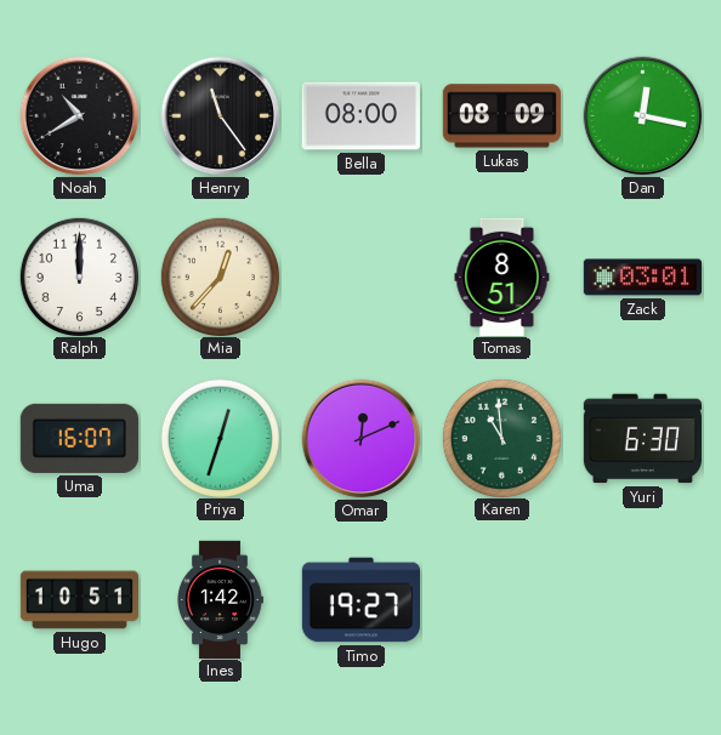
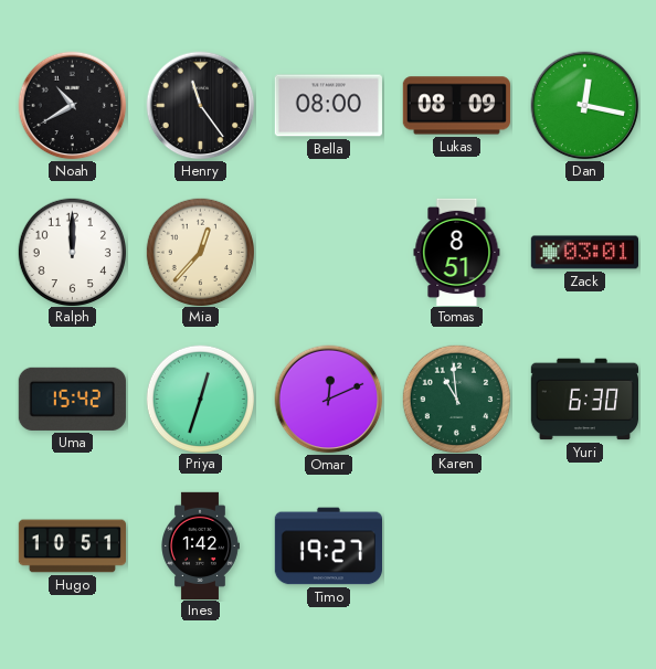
Uma: 16:07 -> 15:42
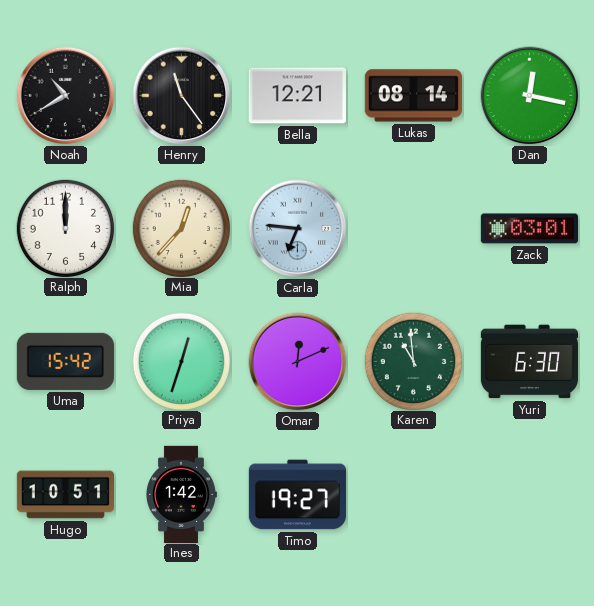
Bella: 08:00 -> 12:21
Lukas: 08:09 -> 08:14
Carla: none -> 6:46
Tomas: 8:51 -> none
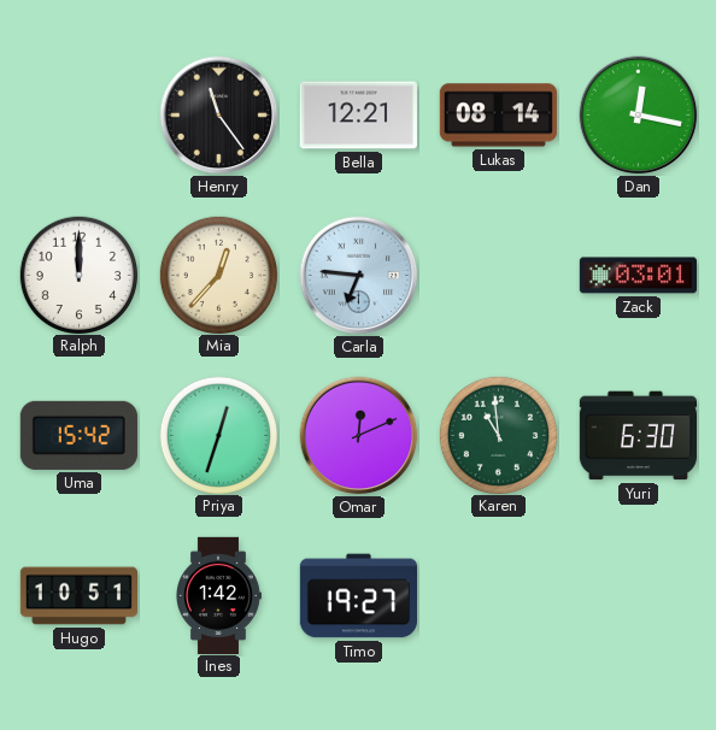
Noah: 10:40 -> none
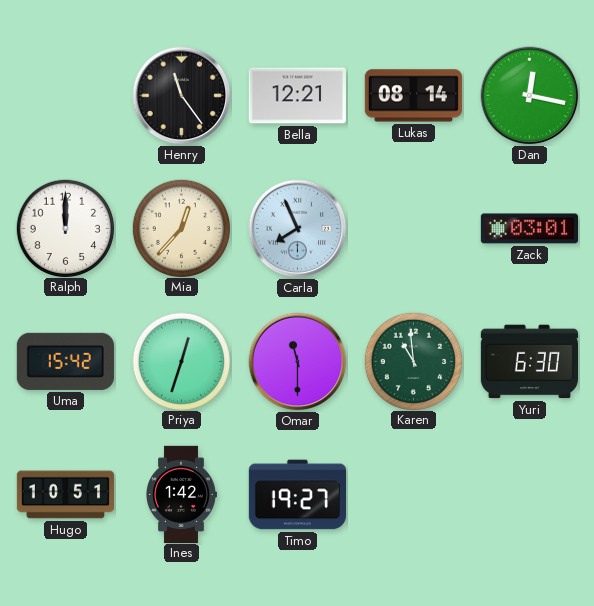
Carla: 6:46 -> 7:56
Omar: 12:11 -> 11:30
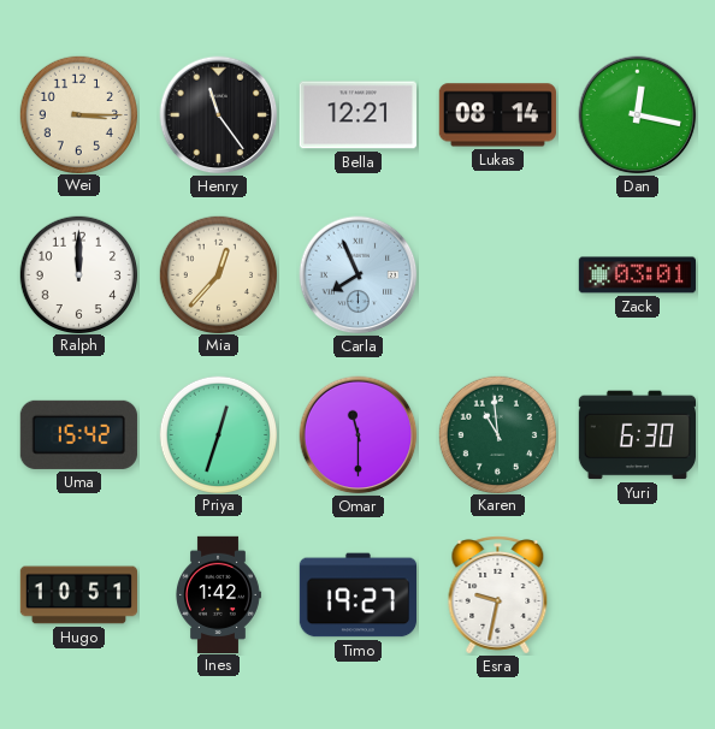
Wei: none -> 3:15
Esra: none -> 9:32
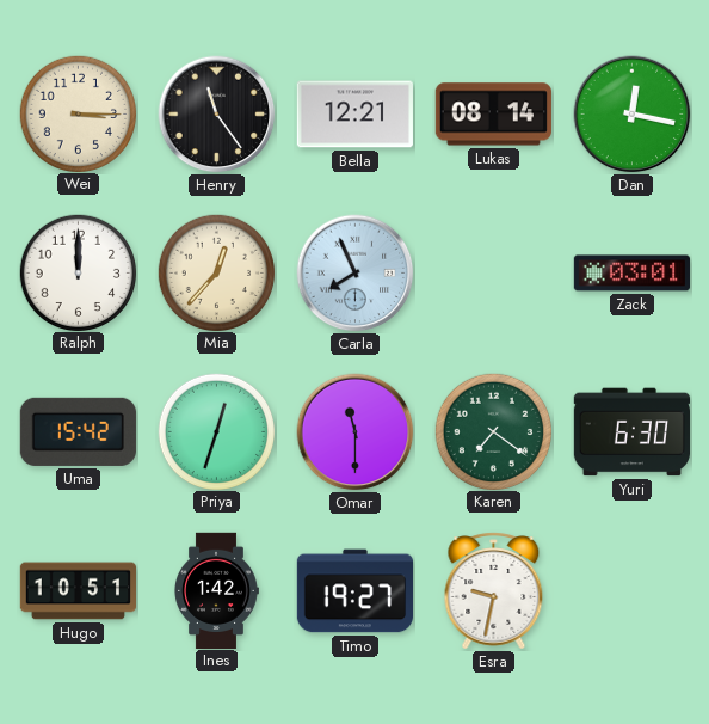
Karen: 10:59 -> 7:21
